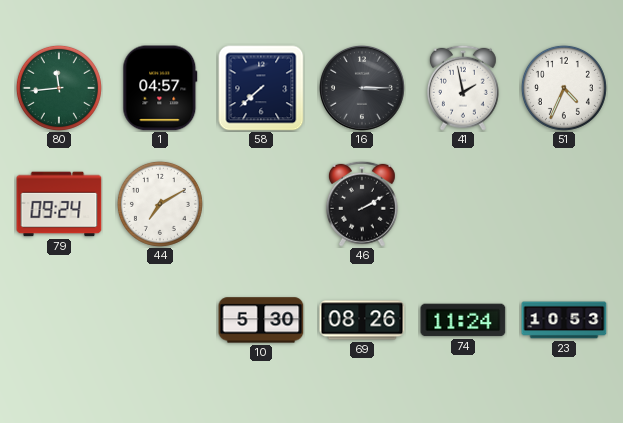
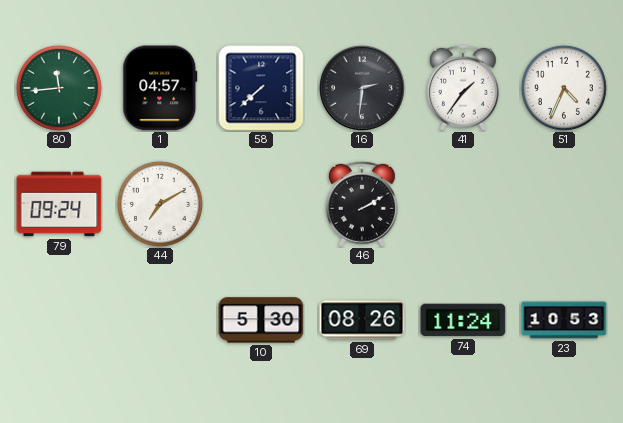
16: 3:15 -> 2:31
41: 1:58 -> 1:36
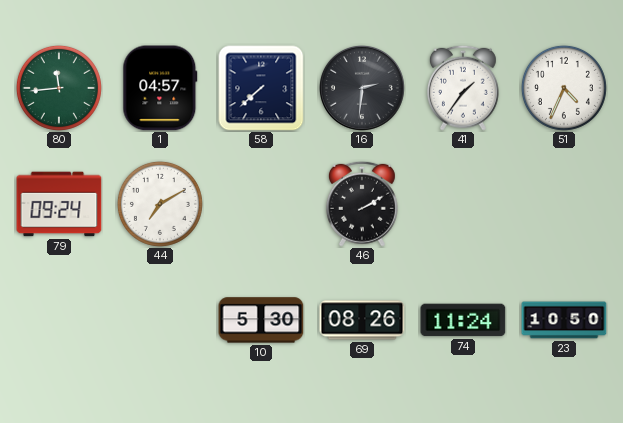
23: 10:53 -> 10:50
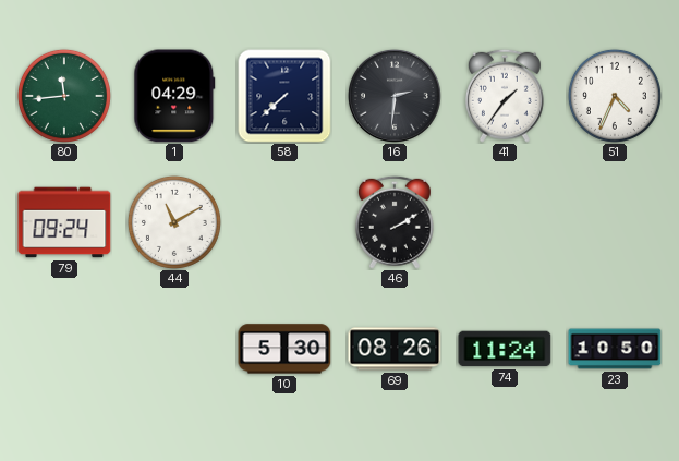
1: 04:57 -> 04:29
44: 7:10 -> 11:10
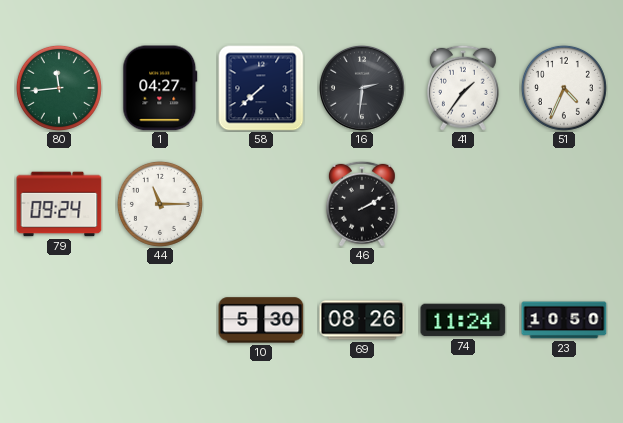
1: 04:29 -> 04:27
44: 11:10 -> 11:15
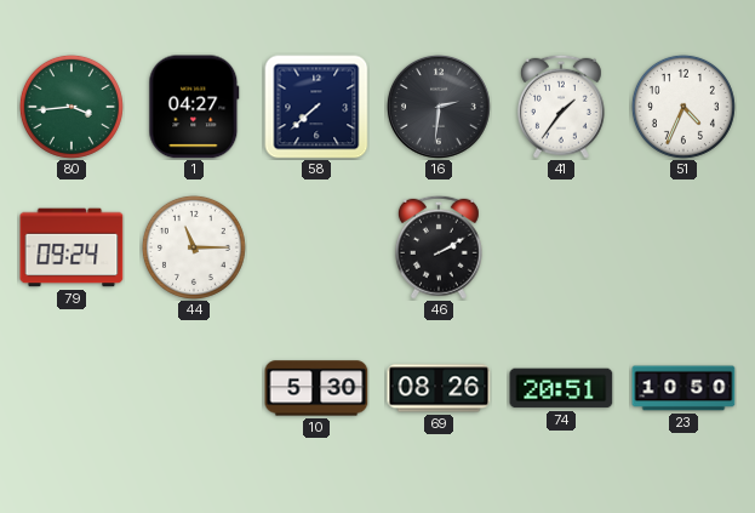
80: 11:44 -> 3:44
74: 11:24 -> 20:51
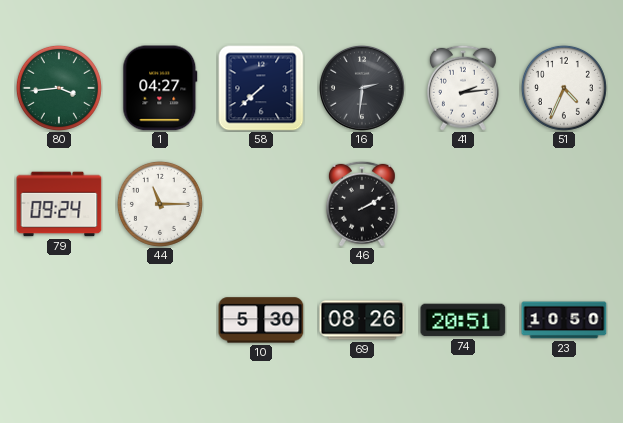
41: 1:36 -> 2:14
